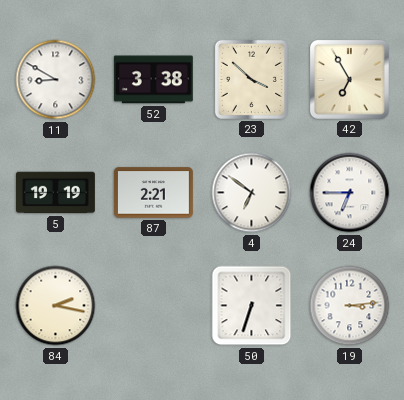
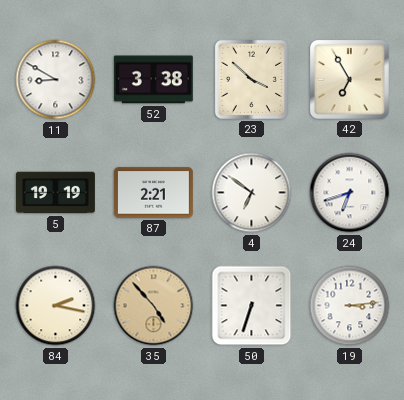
24: 6:45 -> 6:42
35: none -> 4:53
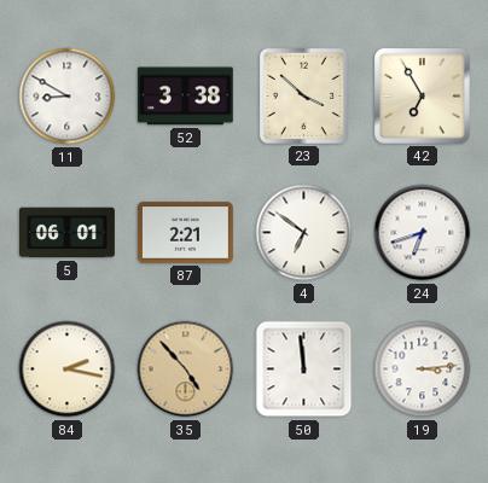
5: 19:19 -> 06:01
50: 6:33 -> 11:59
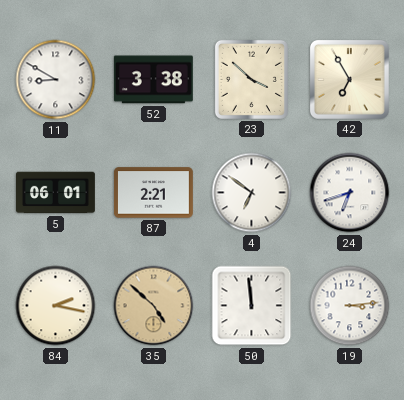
35: 4:53 -> 4:52
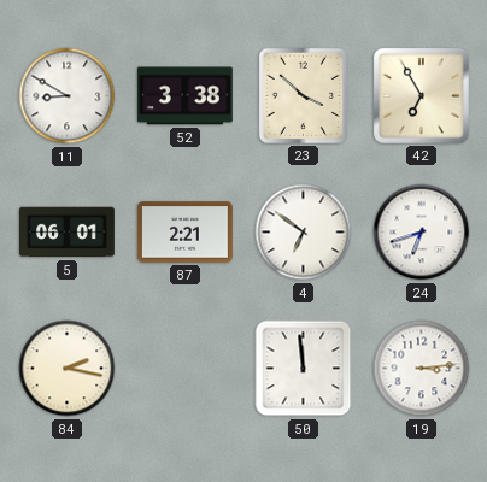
35: 4:52 -> none
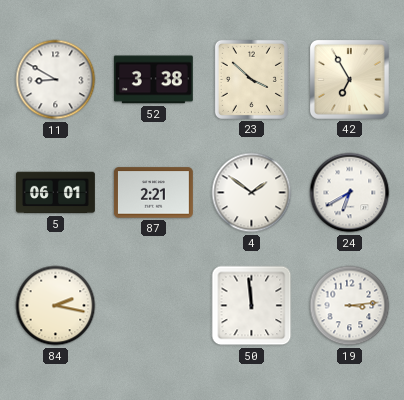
4: 6:51 -> 1:51
24: 6:42 -> 6:40
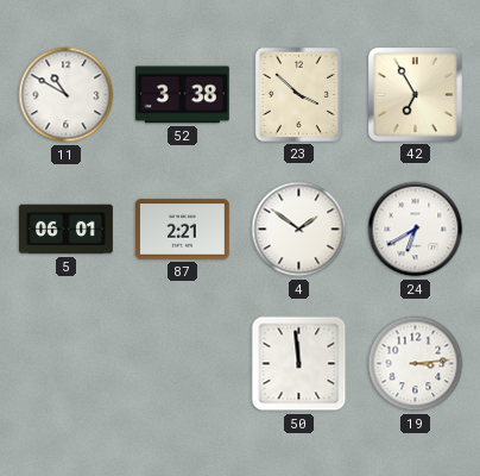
11: 8:50 -> 10:50
84: 2:17 -> none
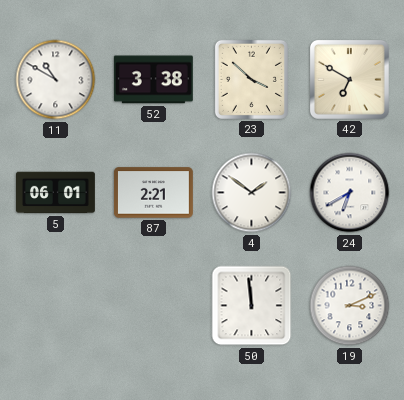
42: 6:55 -> 6:50
19: 3:14 -> 3:11
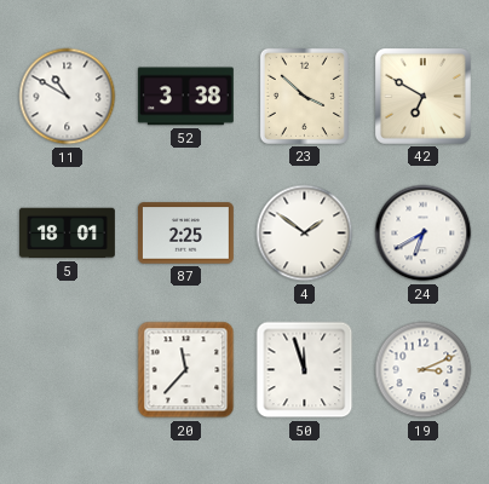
5: 06:01 -> 18:01
87: 2:21 -> 2:25
20: none -> 11:37
50: 11:59 -> 11:57
